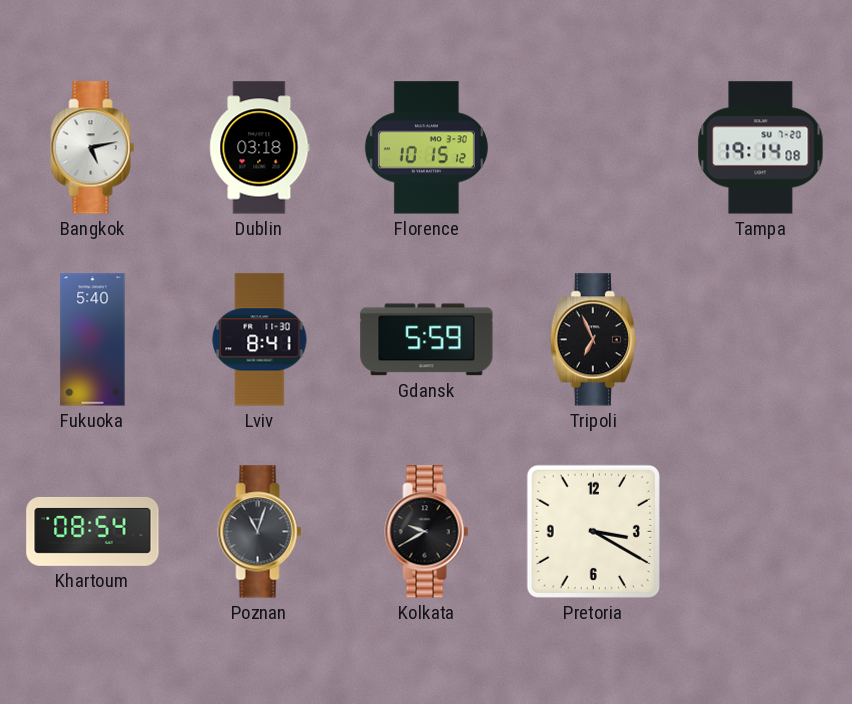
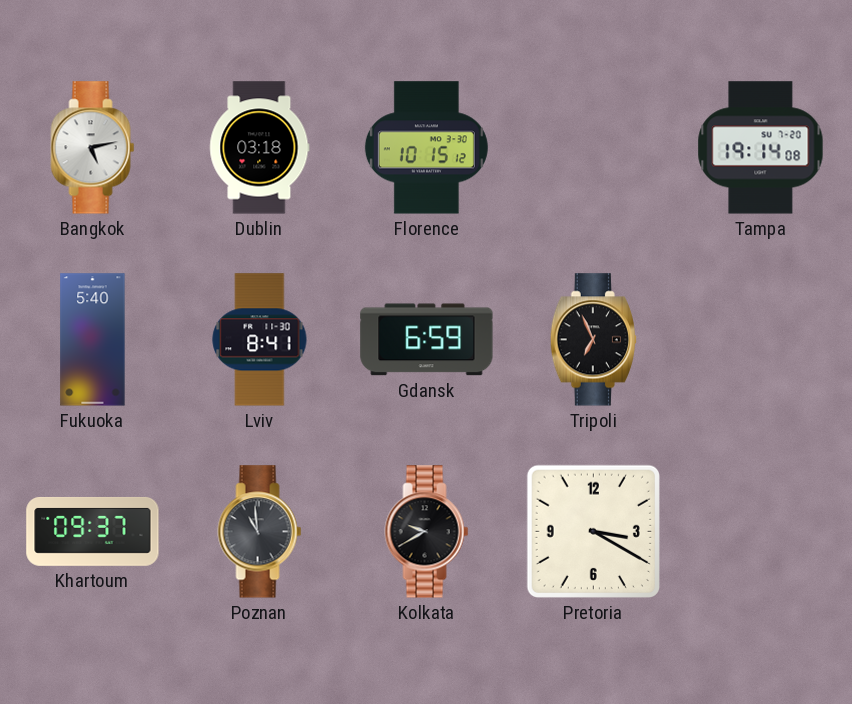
Gdansk: 5:59 -> 6:59
Khartoum: 08:54 -> 09:37
Poznan: 11:03 -> 10:59
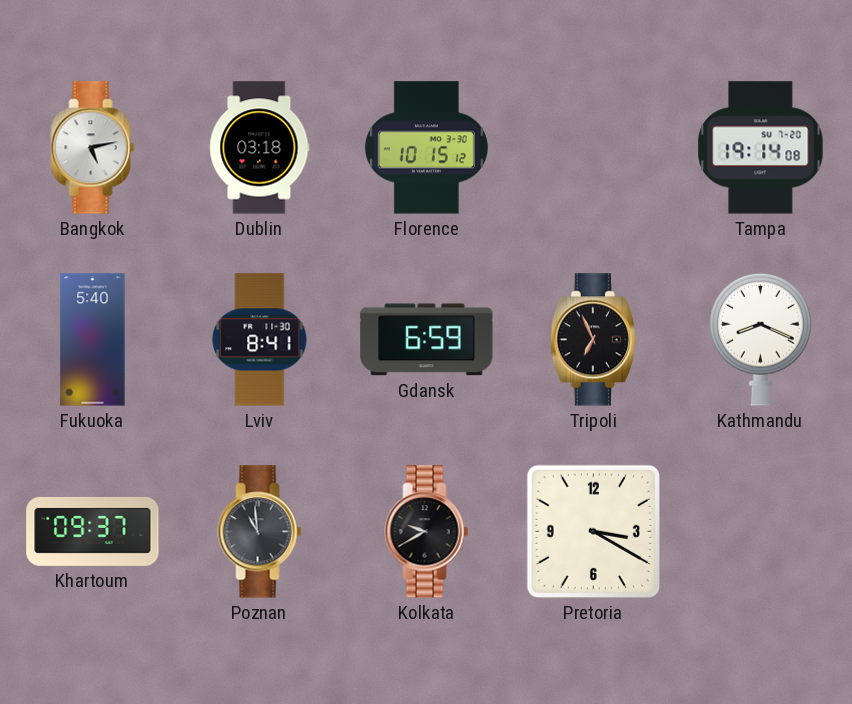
Kathmandu: none -> 8:19
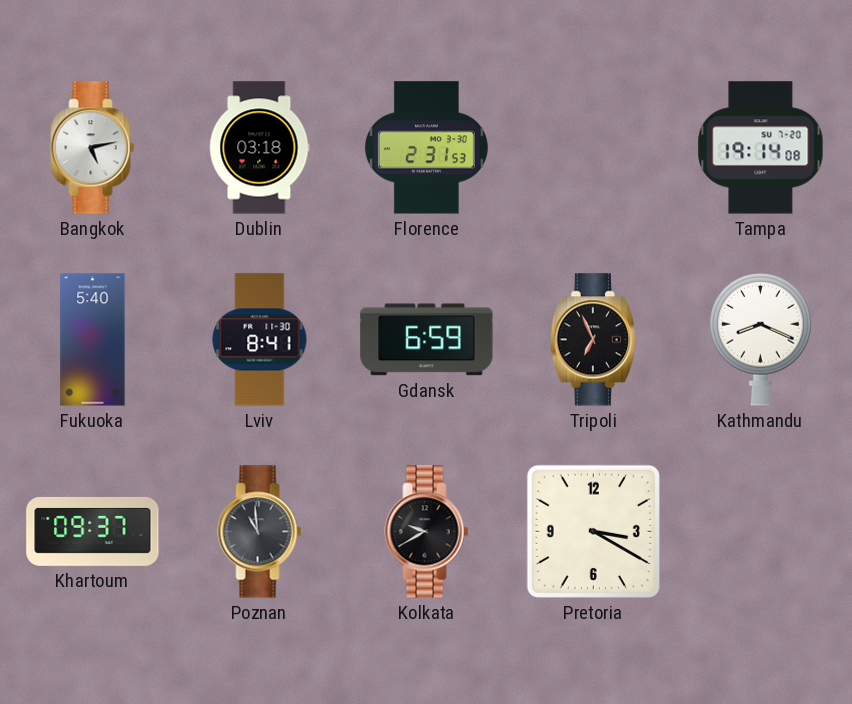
Florence: 10:15 -> 2:31
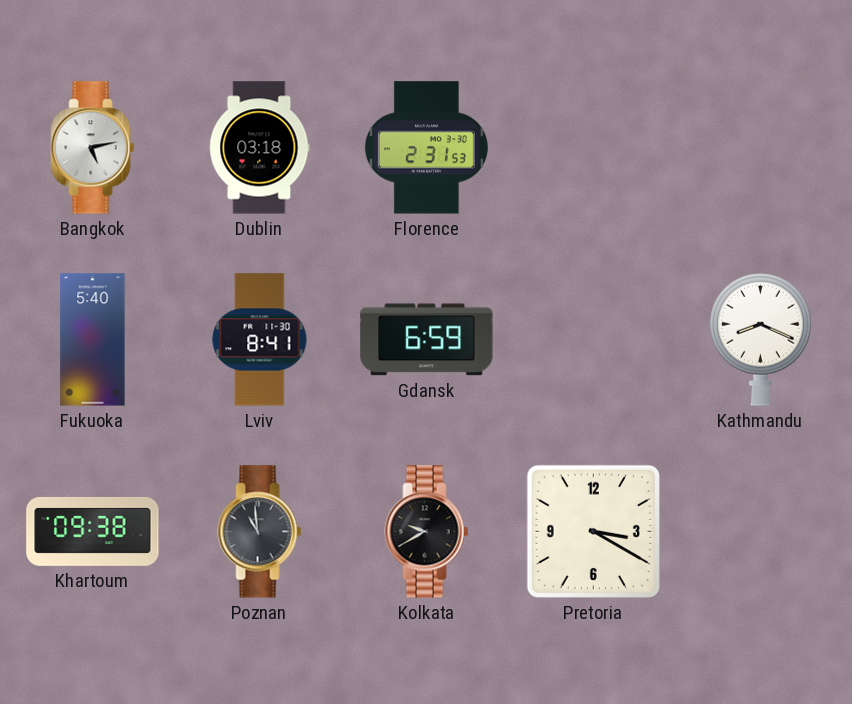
Tampa: 19:14 -> none
Tripoli: 6:56 -> none
Khartoum: 09:37 -> 09:38
